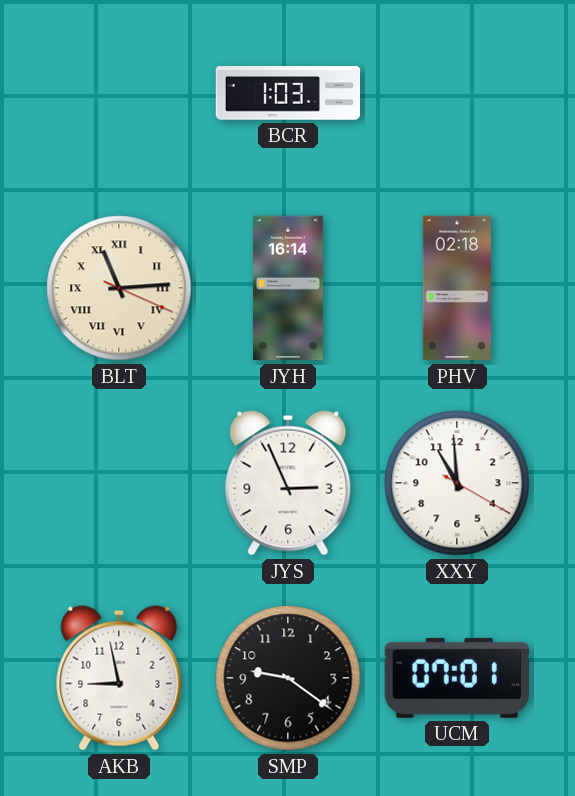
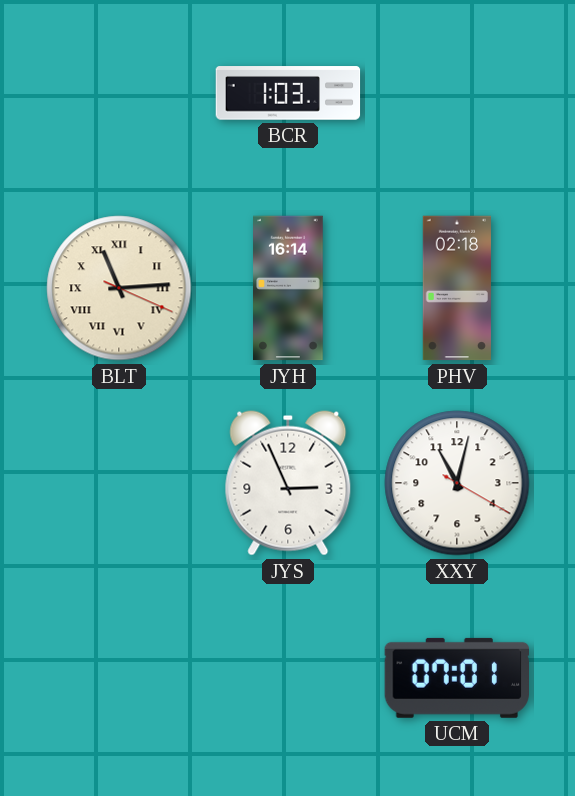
XXY: 10:59 -> 11:02
AKB: 8:58 -> none
SMP: 9:21 -> none
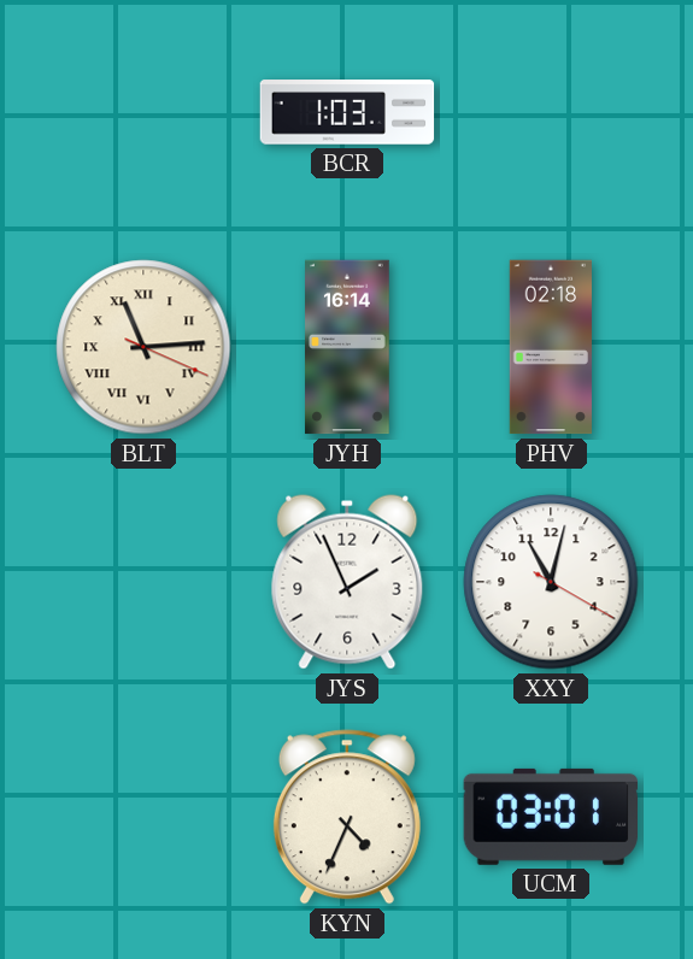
JYS: 2:56 -> 1:56
KYN: none -> 4:34
UCM: 07:01 -> 03:01
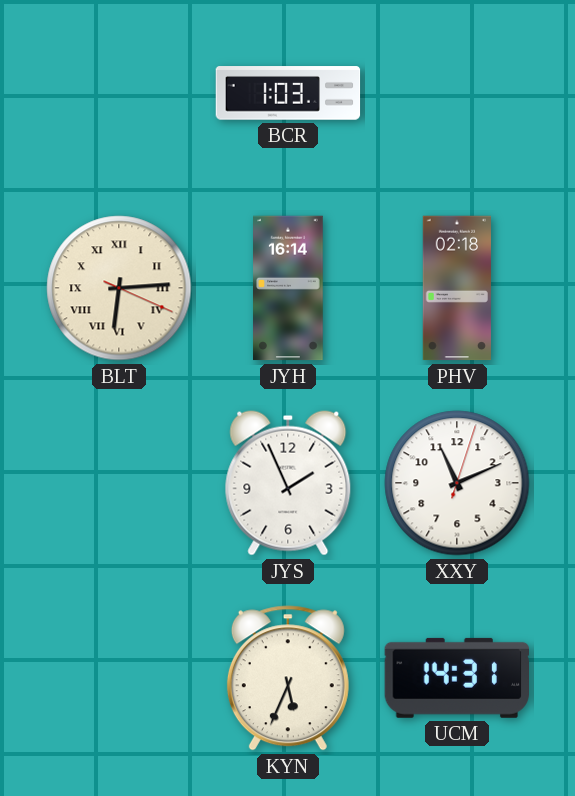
BLT: 11:14 -> 6:14
XXY: 11:02 -> 11:11
KYN: 4:34 -> 5:34
UCM: 03:01 -> 14:31
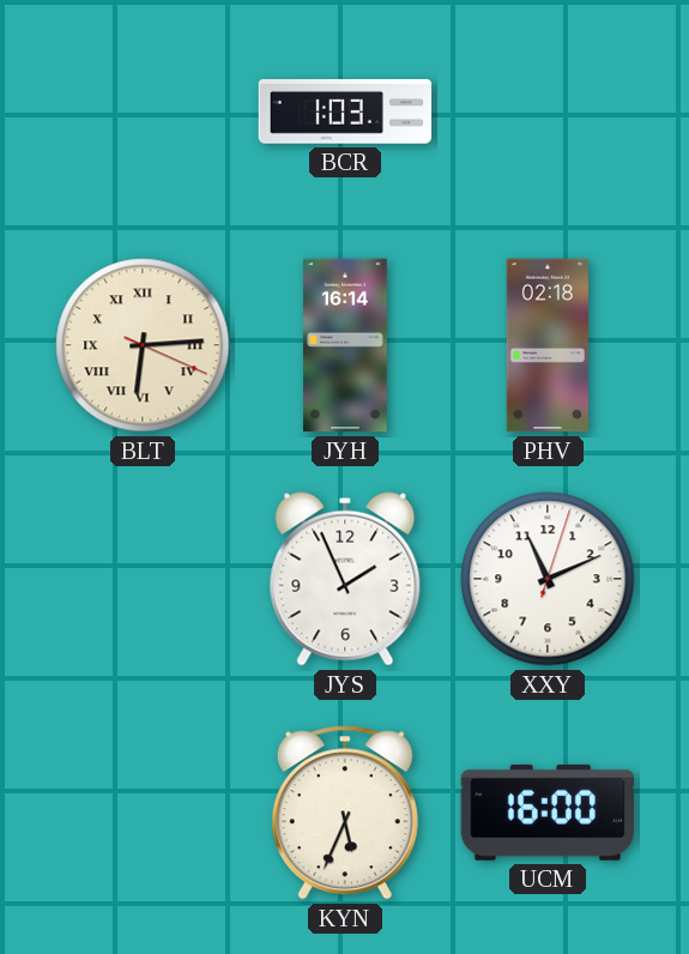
UCM: 14:31 -> 16:00
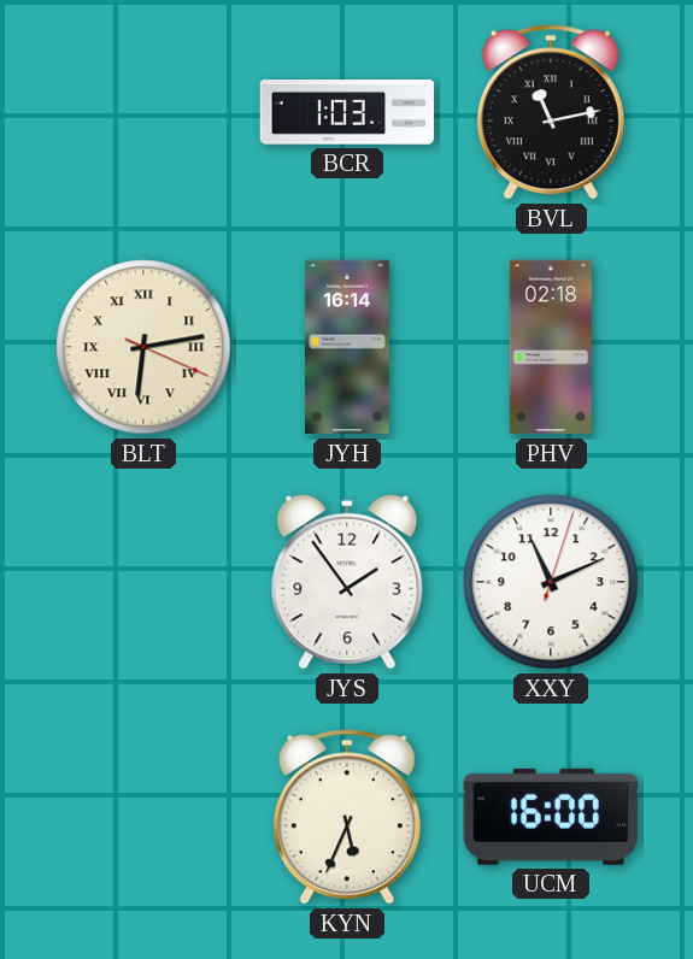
BVL: none -> 11:13
BLT: 6:14 -> 6:13
JYS: 1:56 -> 1:54
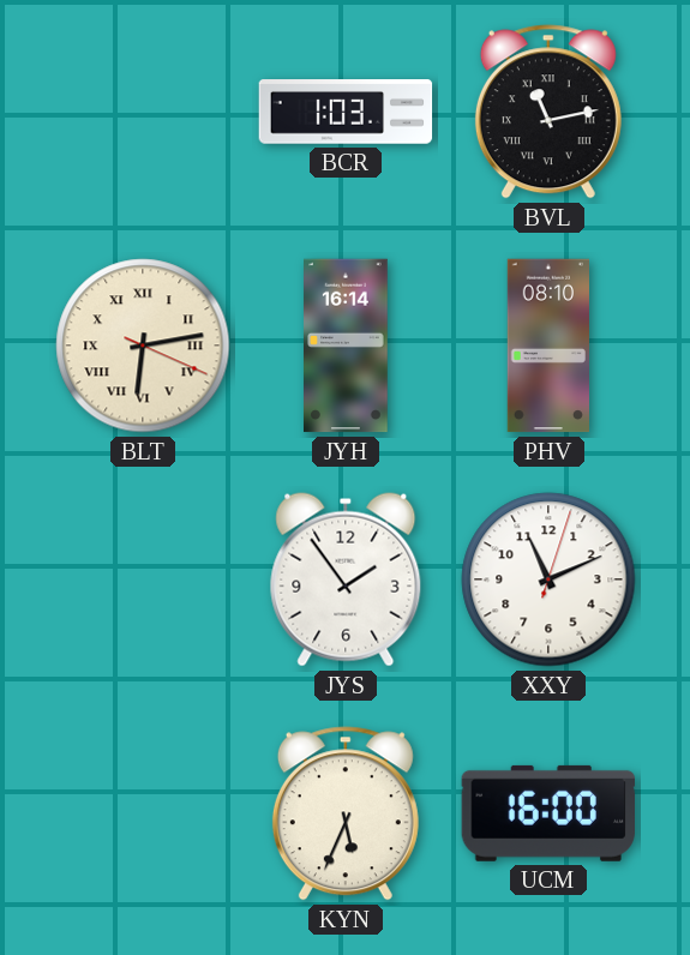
PHV: 02:18 -> 08:10
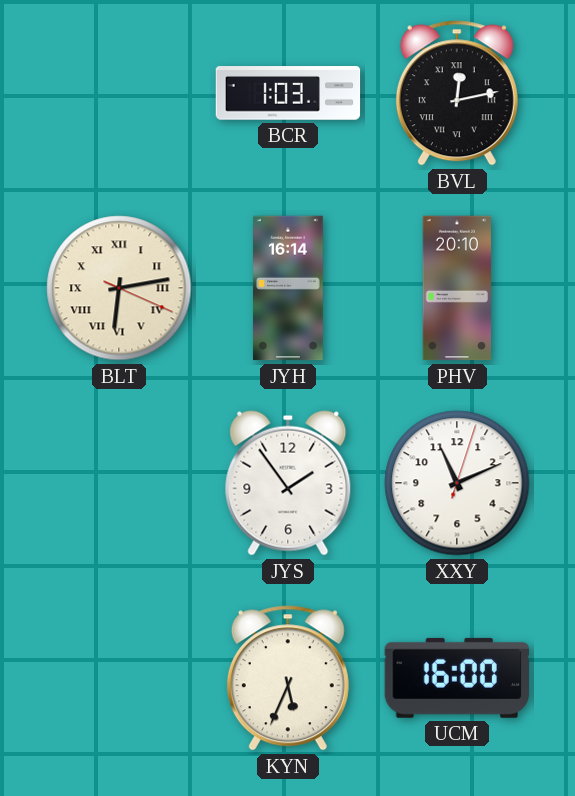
BVL: 11:13 -> 12:13
PHV: 08:10 -> 20:10
